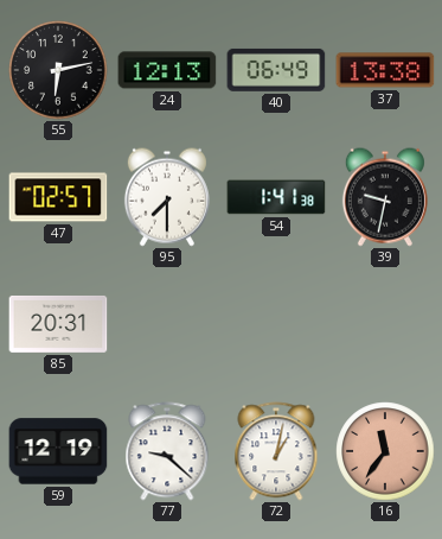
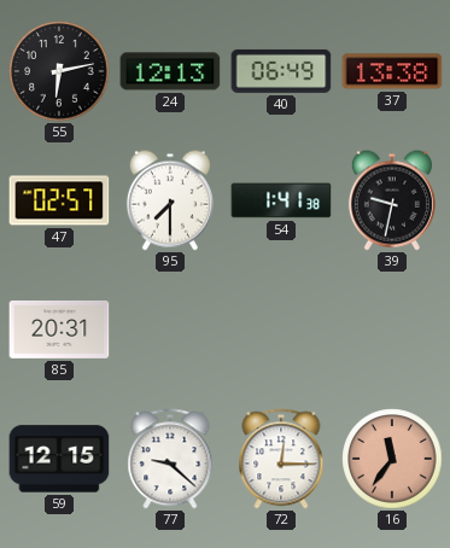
59: 12:19 -> 12:15
72: 1:02 -> 12:15
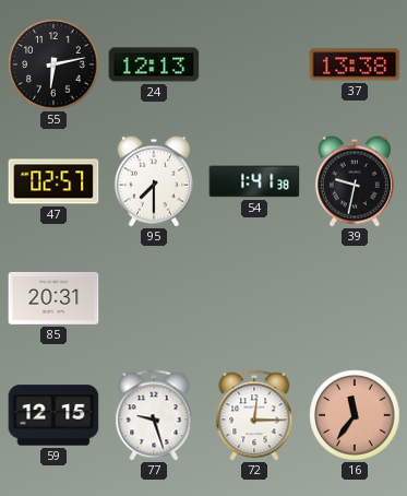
40: 06:49 -> none
77: 9:22 -> 9:27
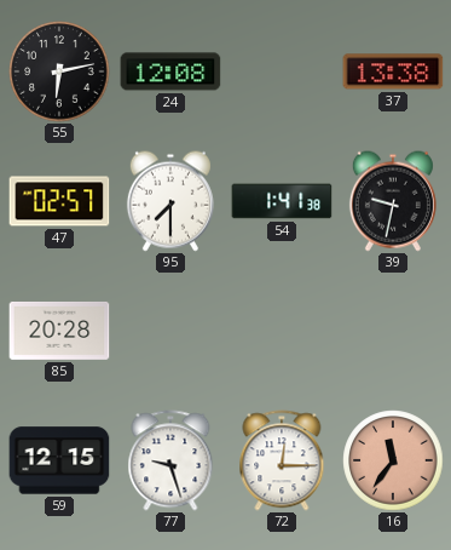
24: 12:13 -> 12:08
85: 20:31 -> 20:28
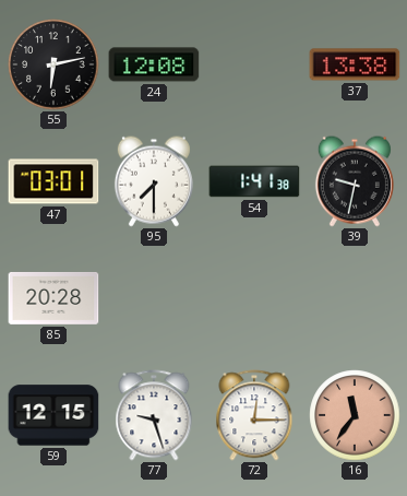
47: 02:57 -> 03:01
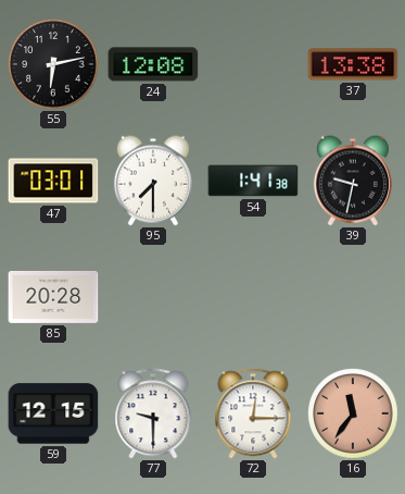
77: 9:27 -> 9:30
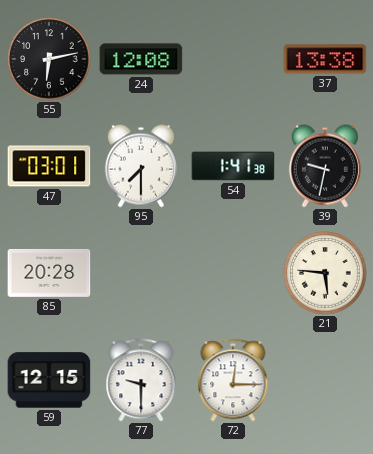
21: none -> 5:46
16: 11:36 -> none
